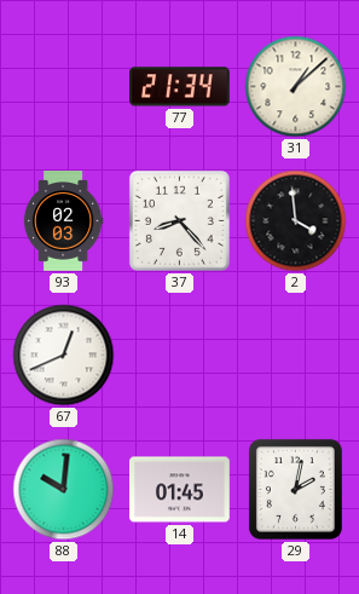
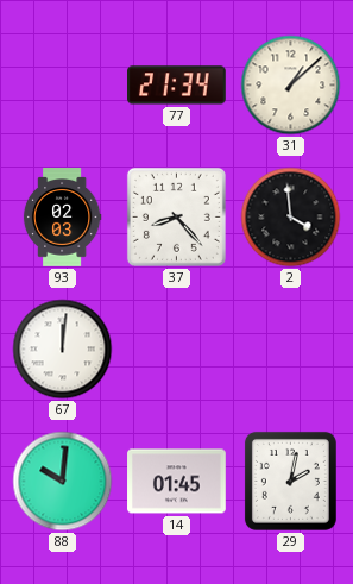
67: 12:41 -> 12:01
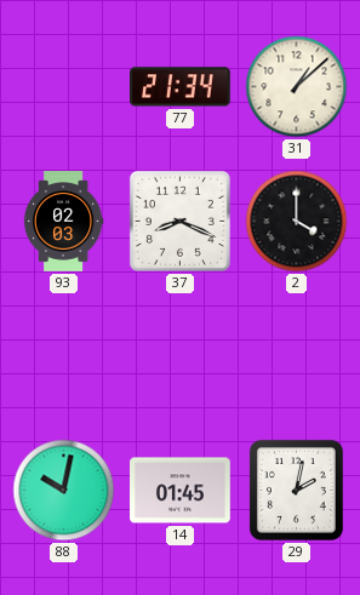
37: 8:23 -> 8:19
2: 3:59 -> 4:00
67: 12:01 -> none
88: 10:01 -> 10:02
